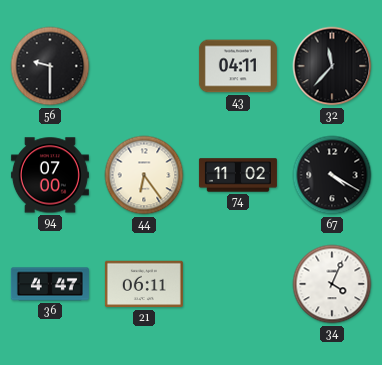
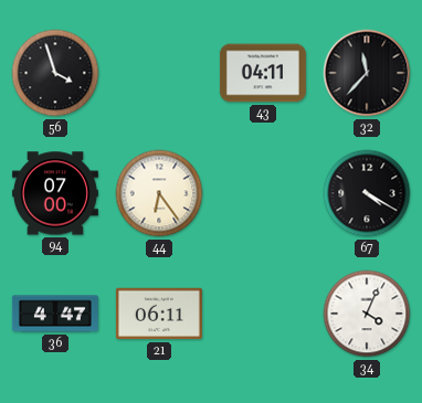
56: 9:30 -> 3:57
74: 11:02 -> none
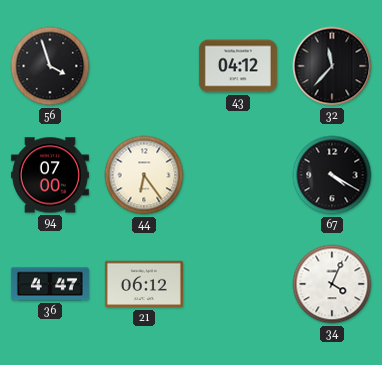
43: 04:11 -> 04:12
21: 06:11 -> 06:12
